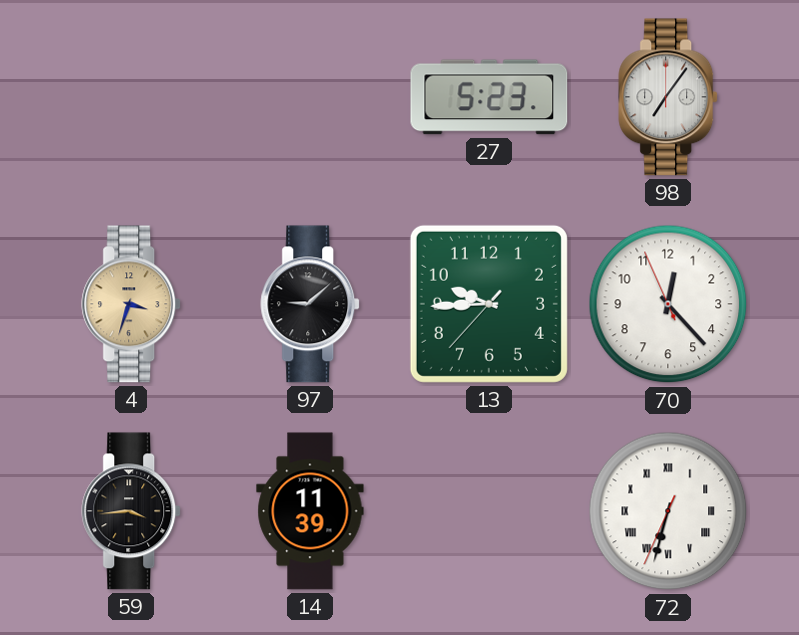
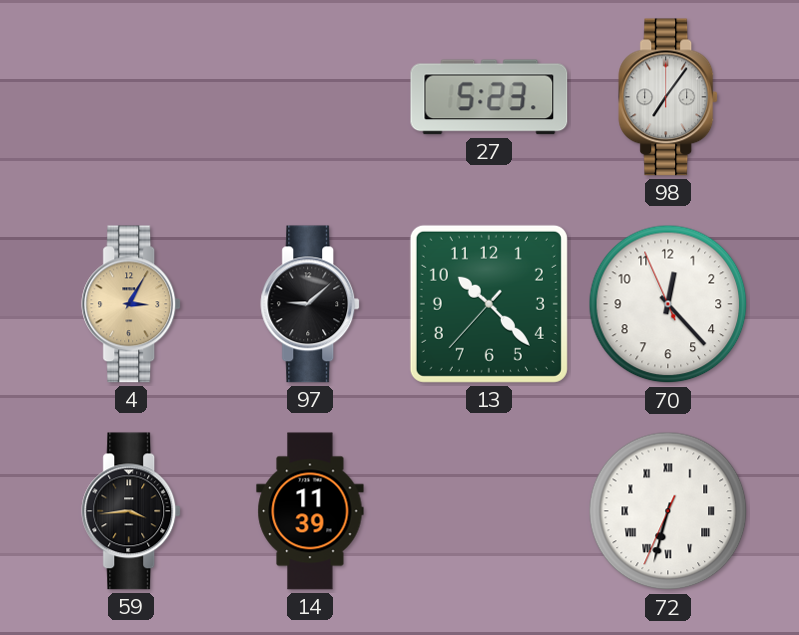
4: 3:33 -> 3:05
13: 9:44 -> 10:22
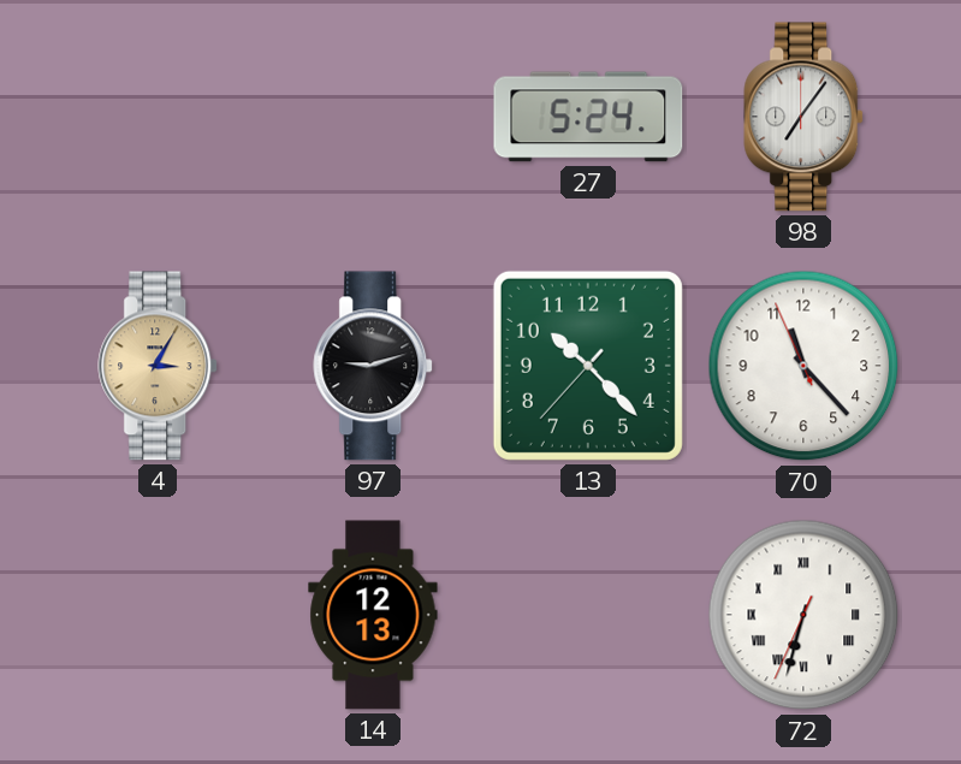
27: 5:23 -> 5:24
97: 9:08 -> 9:12
70: 12:22 -> 11:22
59: 3:44 -> none
14: 11:39 -> 12:13
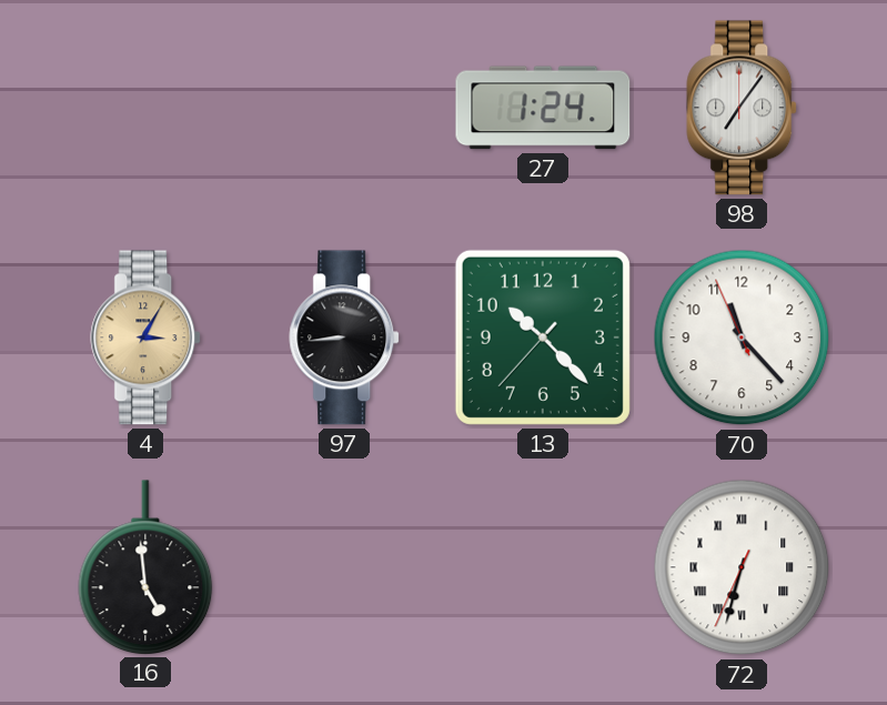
27: 5:24 -> 1:24
97: 9:12 -> 8:44
16: none -> 4:59
14: 12:13 -> none
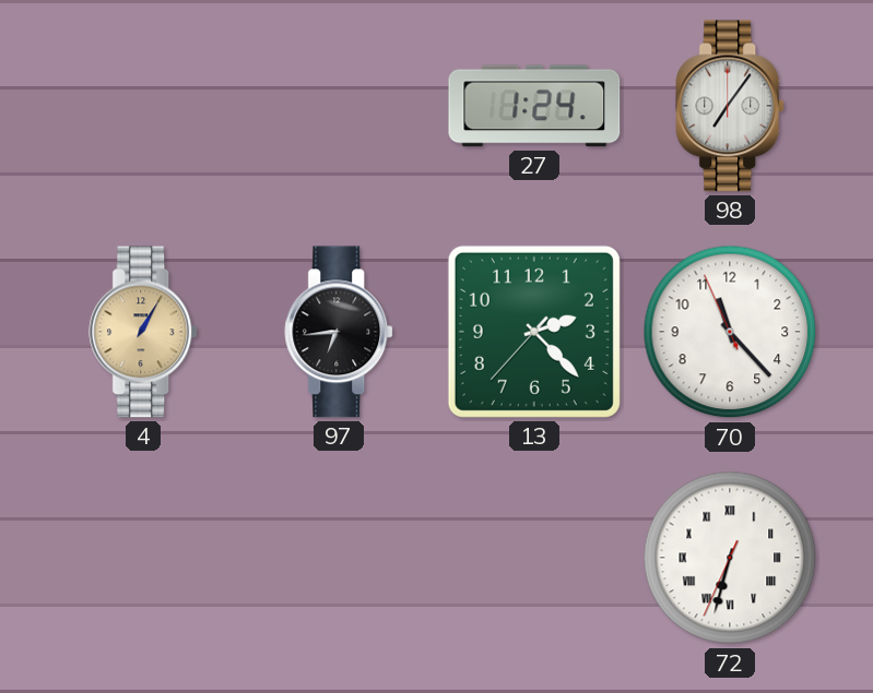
4: 3:05 -> 1:05
97: 8:44 -> 6:44
13: 10:22 -> 2:22
16: 4:59 -> none
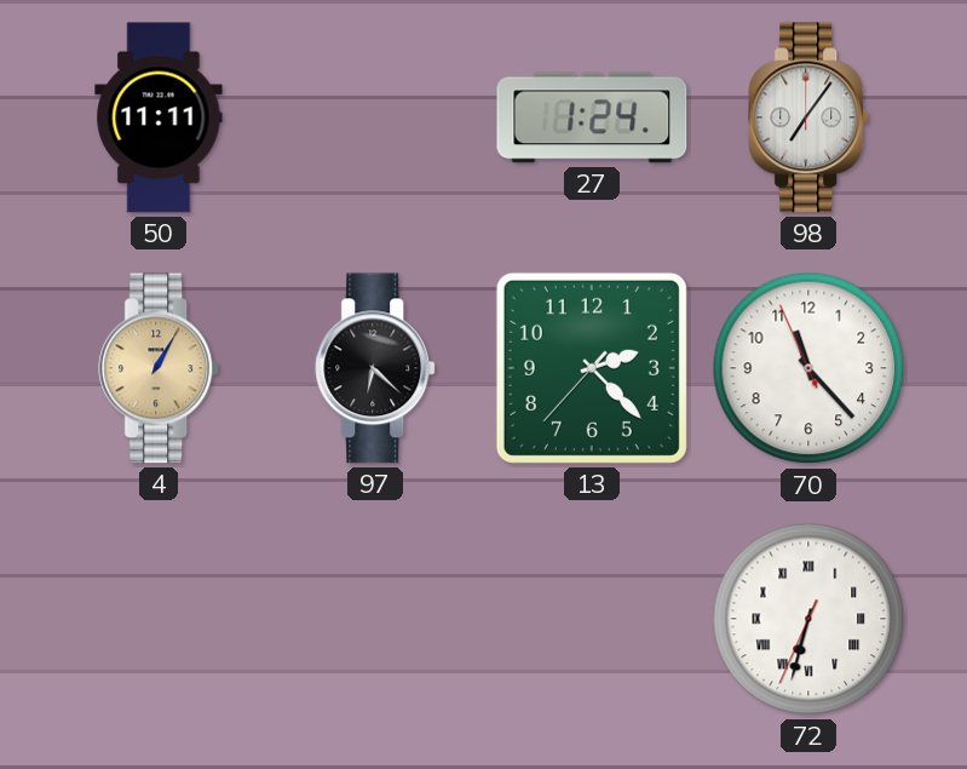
50: none -> 11:11
97: 6:44 -> 6:22
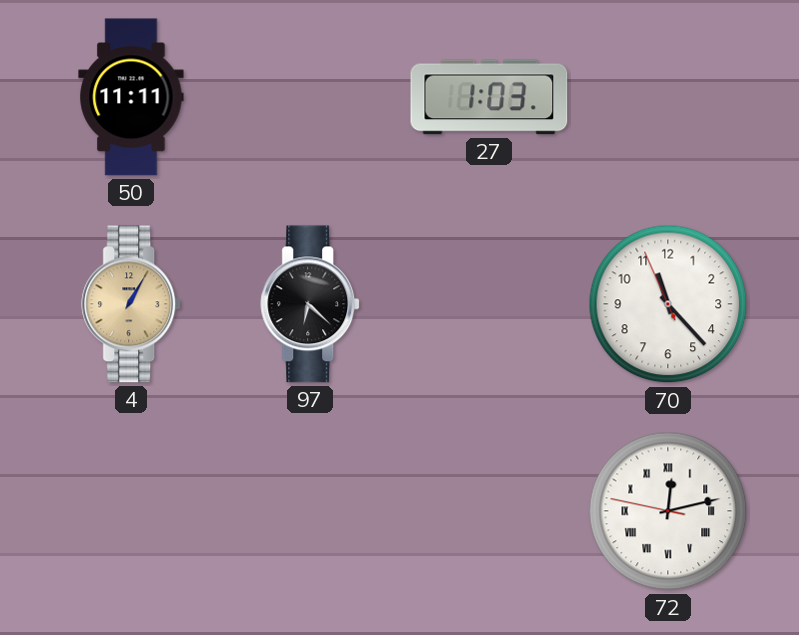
27: 1:24 -> 1:03
98: 7:06 -> none
13: 2:22 -> none
72: 6:32 -> 12:12
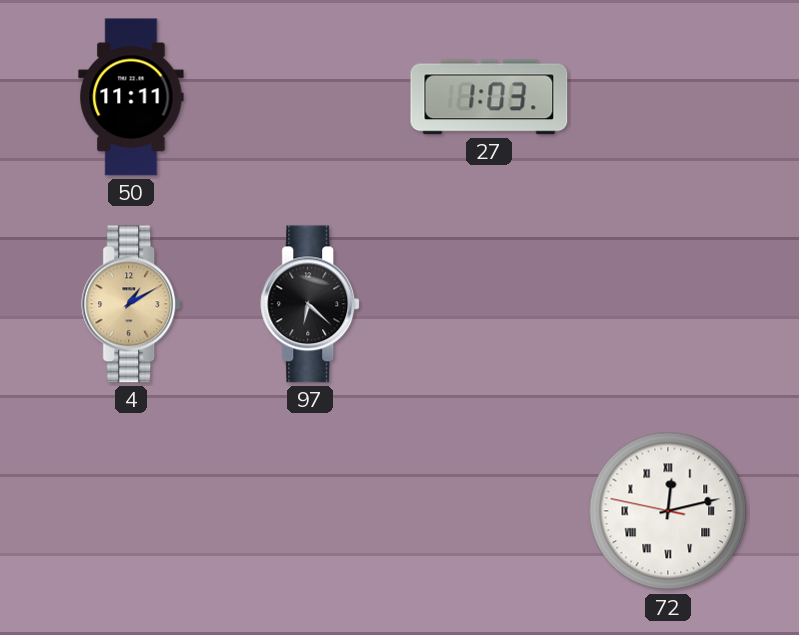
4: 1:05 -> 1:10
70: 11:22 -> none
